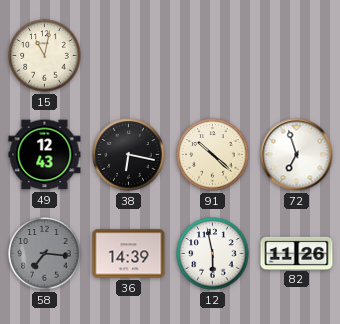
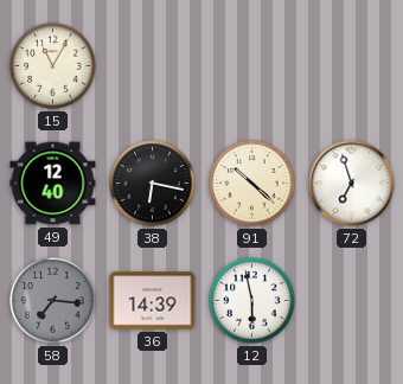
15: 11:02 -> 11:05
49: 12:43 -> 12:40
82: 11:26 -> none
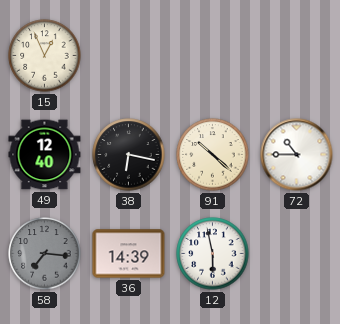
15: 11:05 -> 12:56
72: 6:57 -> 10:45
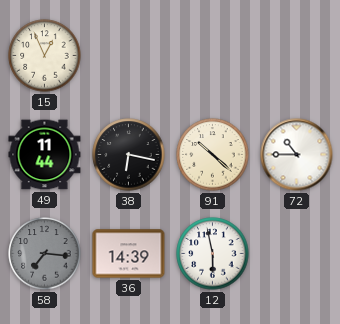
49: 12:40 -> 11:44
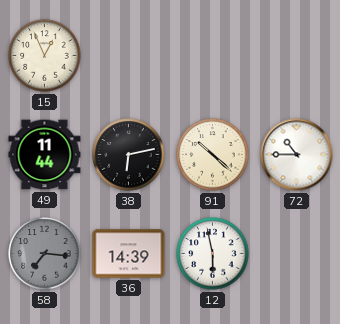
38: 6:17 -> 6:13
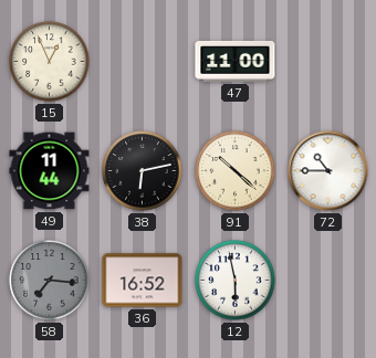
47: none -> 11:00
36: 14:39 -> 16:52
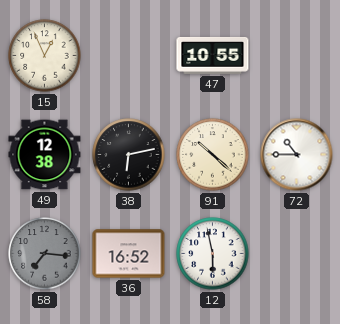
47: 11:00 -> 10:55
49: 11:44 -> 12:38
